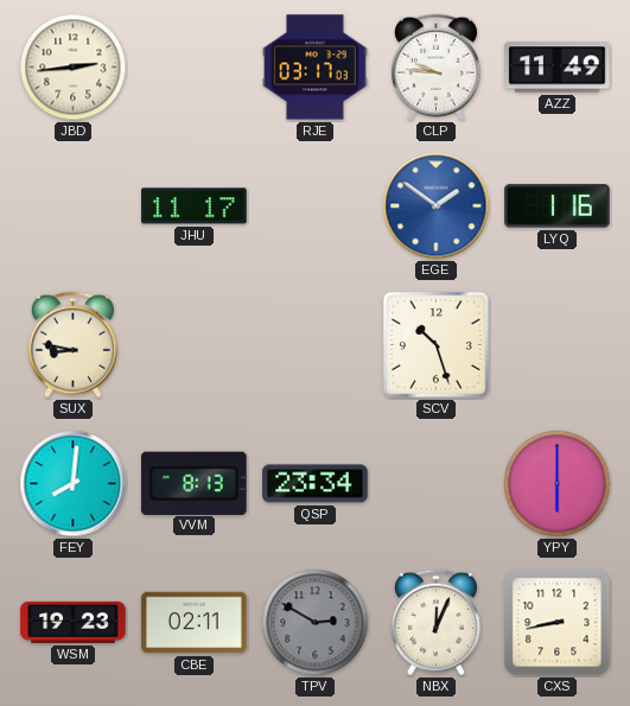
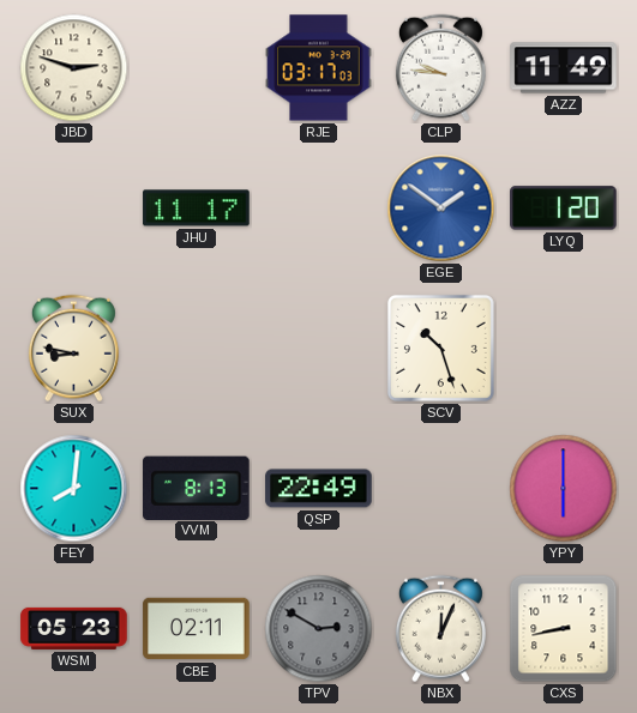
JBD: 2:44 -> 2:48
LYQ: 1:16 -> 1:20
QSP: 23:34 -> 22:49
WSM: 19:23 -> 05:23
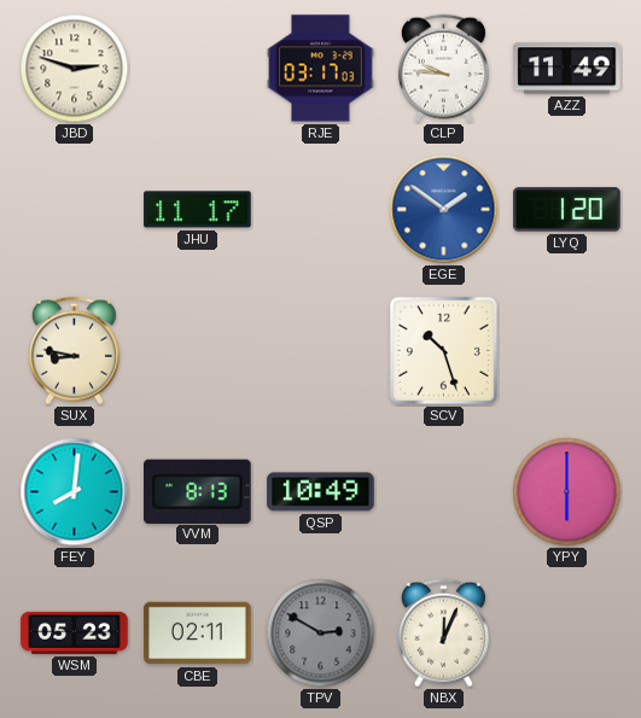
QSP: 22:49 -> 10:49
CXS: 8:43 -> none
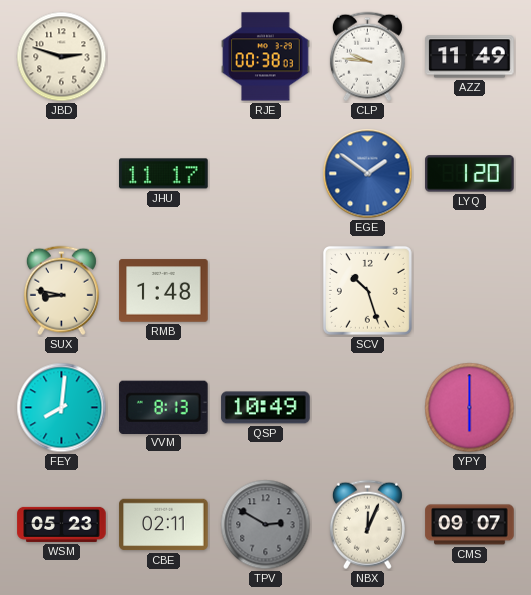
RJE: 03:17 -> 00:38
RMB: none -> 1:48
CMS: none -> 09:07
